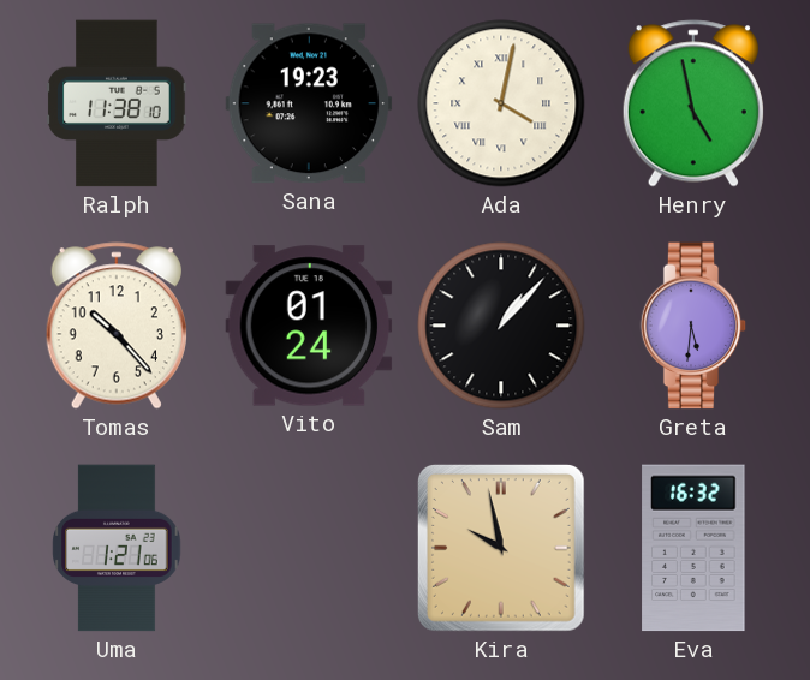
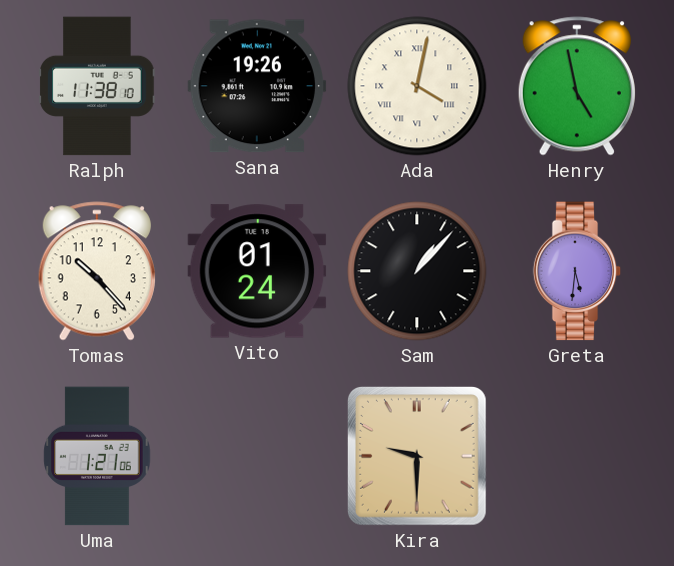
Sana: 19:23 -> 19:26
Kira: 9:58 -> 9:30
Eva: 16:32 -> none
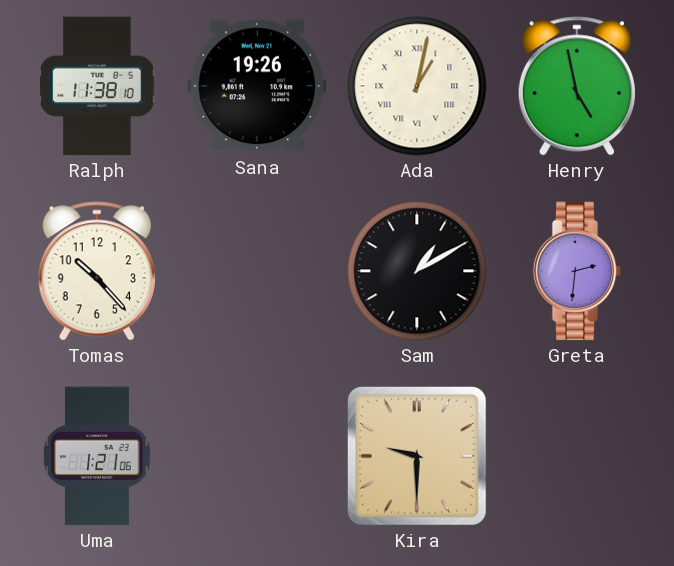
Ada: 4:02 -> 1:02
Vito: 01:24 -> none
Sam: 1:07 -> 1:10
Greta: 5:31 -> 2:31
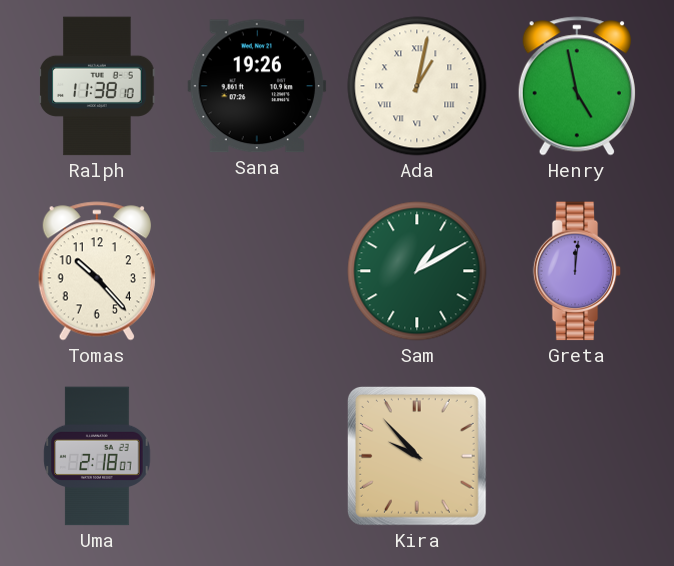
Sam dial: black -> green
Greta: 2:31 -> 12:01
Uma: 1:21 -> 2:18
Kira: 9:30 -> 9:53
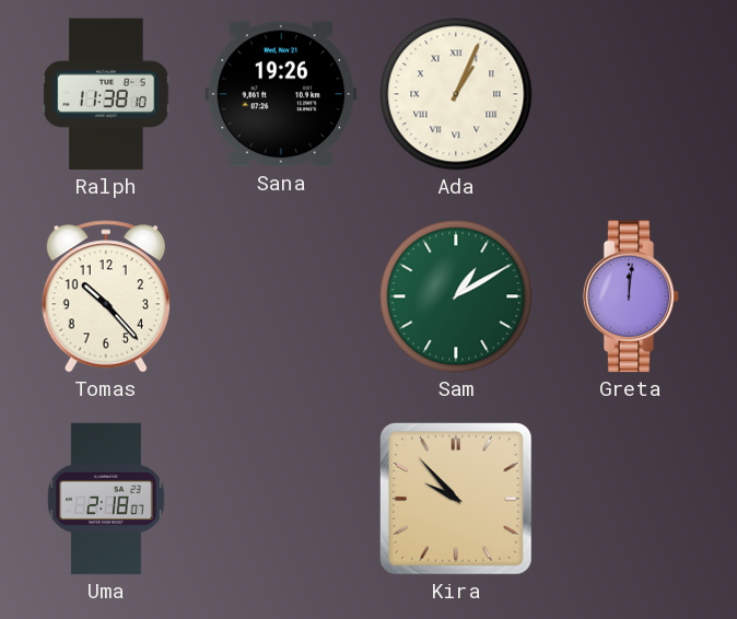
Ada: 1:02 -> 1:04
Henry: 4:58 -> none
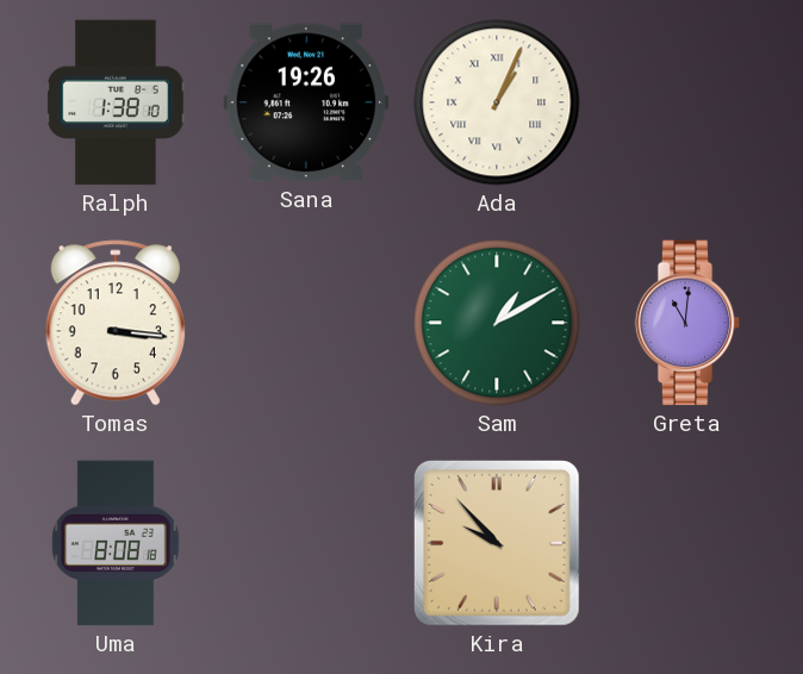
Ralph: 11:38 -> 1:38
Tomas: 10:23 -> 3:16
Greta: 12:01 -> 11:01
Uma: 2:18 -> 8:08
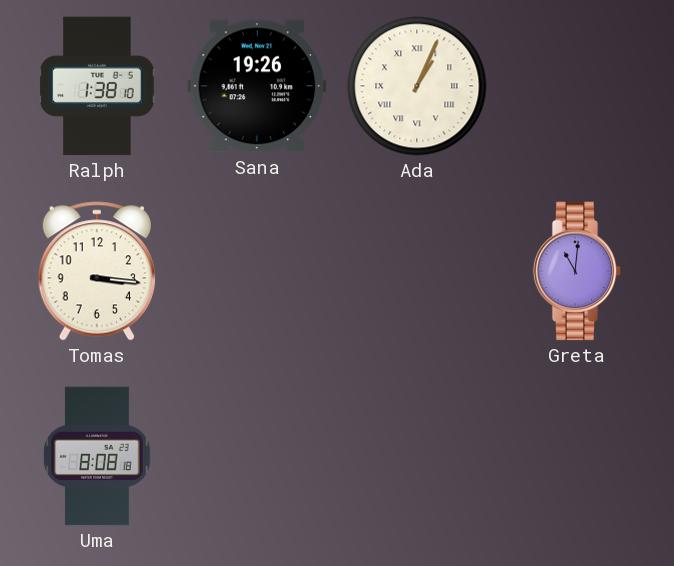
Sam: 1:10 -> none
Kira: 9:53 -> none
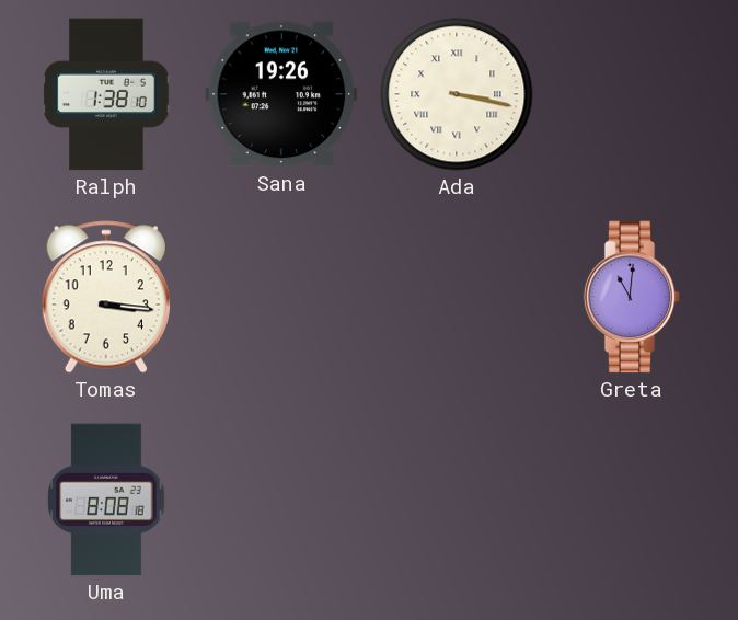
Ada: 1:04 -> 3:17
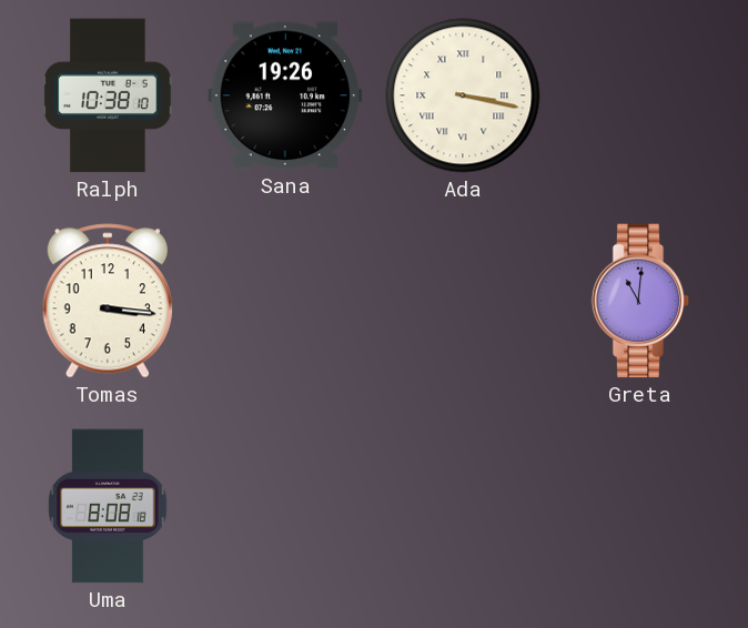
Ralph: 1:38 -> 10:38
